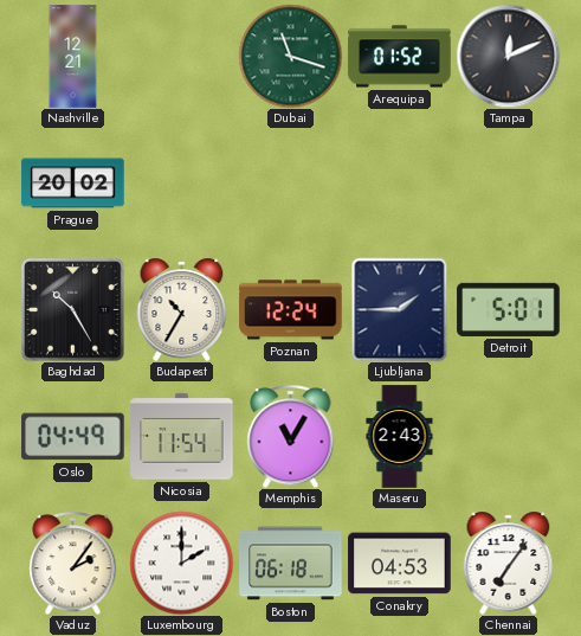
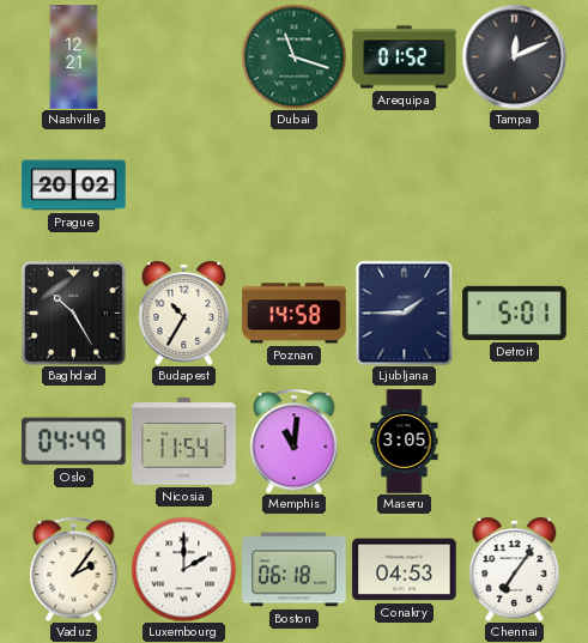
Poznan: 12:24 -> 14:58
Memphis: 11:05 -> 11:01
Maseru: 2:43 -> 3:05
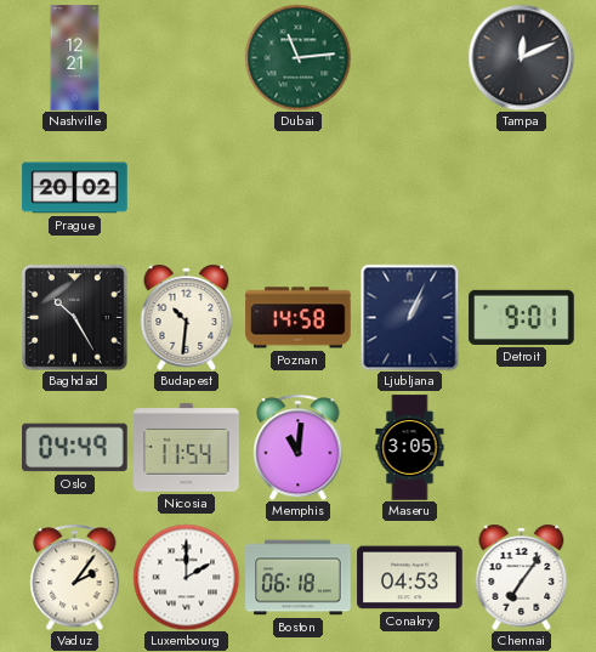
Dubai: 11:18 -> 11:14
Arequipa: 01:52 -> none
Budapest: 10:35 -> 10:31
Ljubljana: 1:45 -> 1:04
Detroit: 5:01 -> 9:01
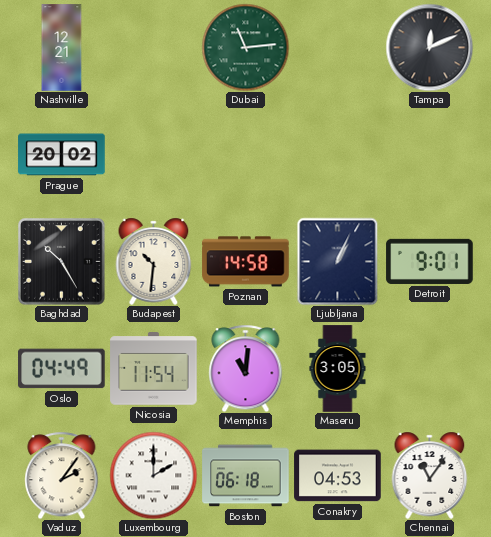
Chennai: 7:06 -> 11:06
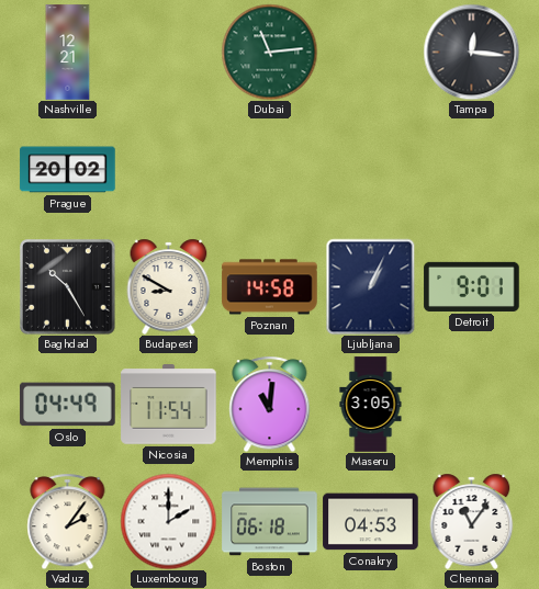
Tampa: 12:11 -> 12:16
Budapest: 10:31 -> 8:50
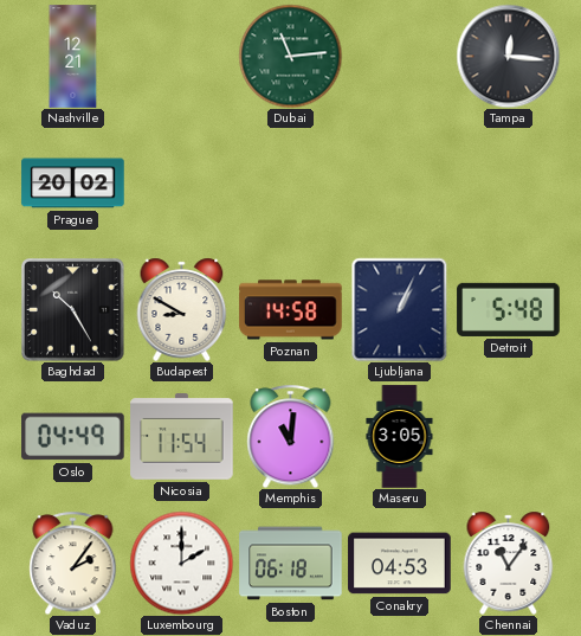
Detroit: 9:01 -> 5:48
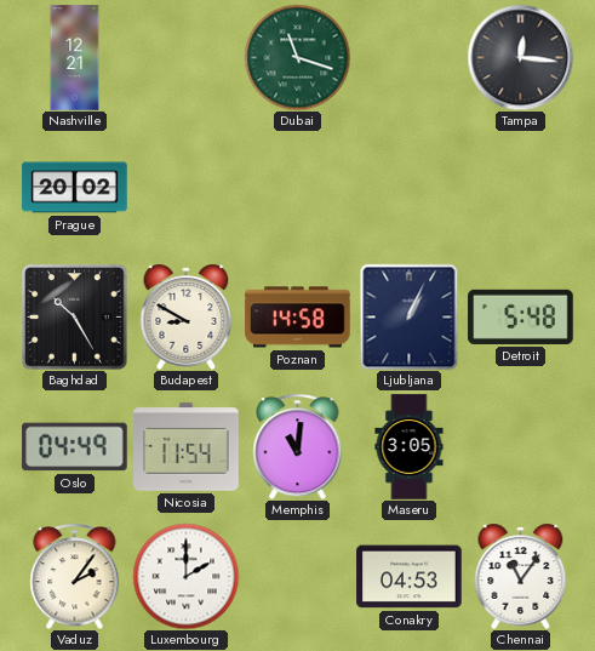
Dubai: 11:14 -> 11:18
Boston: 06:18 -> none
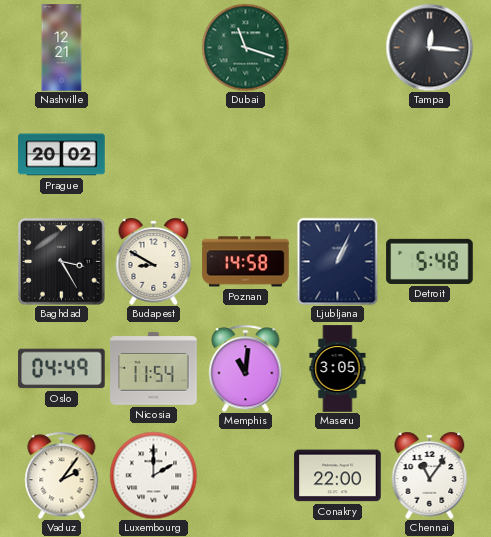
Baghdad: 10:25 -> 3:25
Conakry: 04:53 -> 22:00
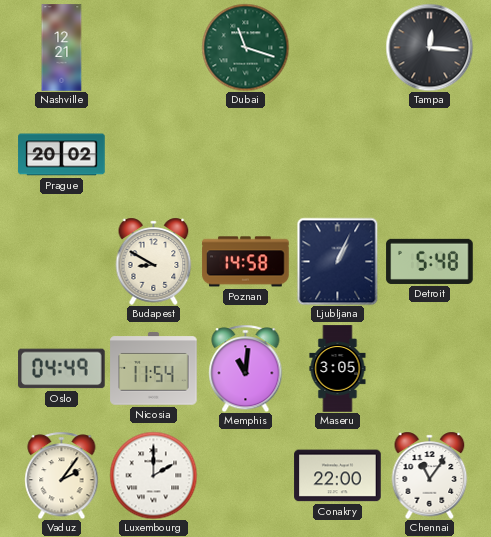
Baghdad: 3:25 -> none
